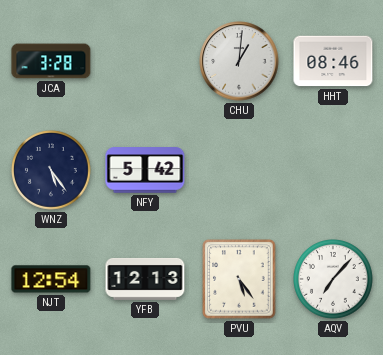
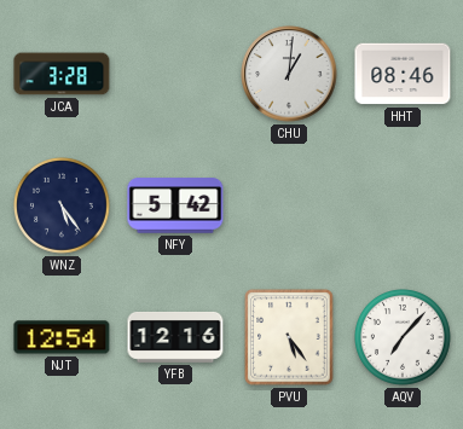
YFB: 12:13 -> 12:16
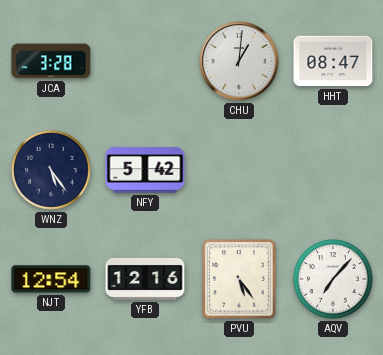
HHT: 08:46 -> 08:47
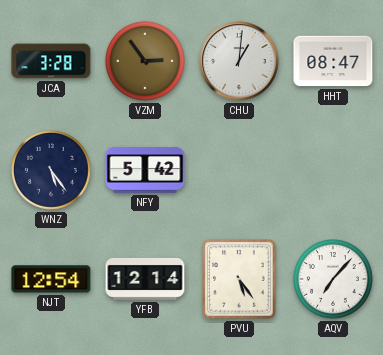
VZM: none -> 2:54
YFB: 12:16 -> 12:14
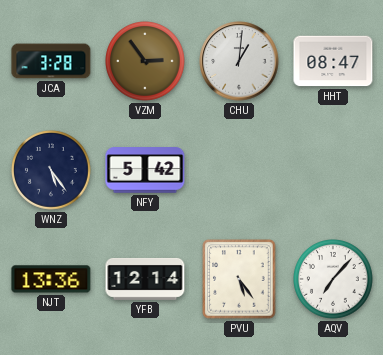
NJT: 12:54 -> 13:36
